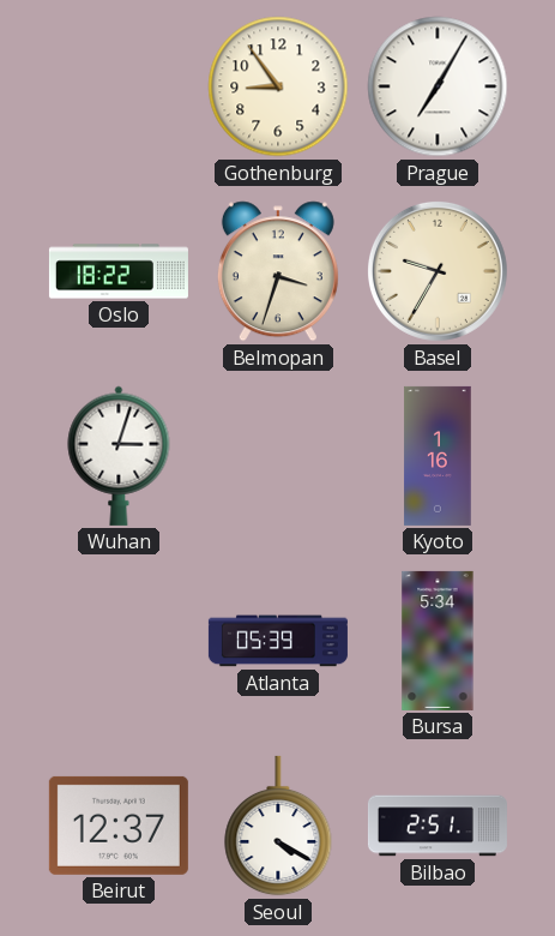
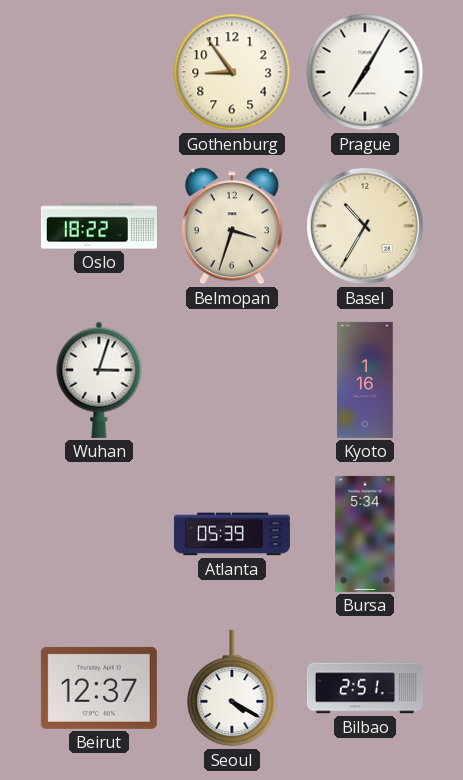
Basel: 9:35 -> 10:35
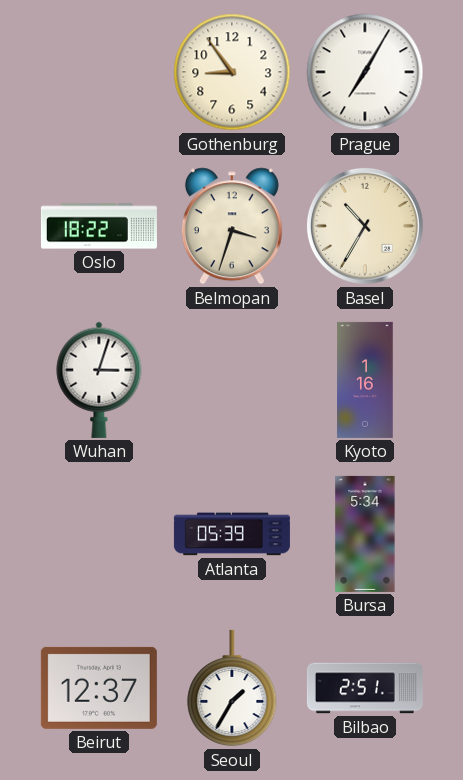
Seoul: 4:20 -> 1:35
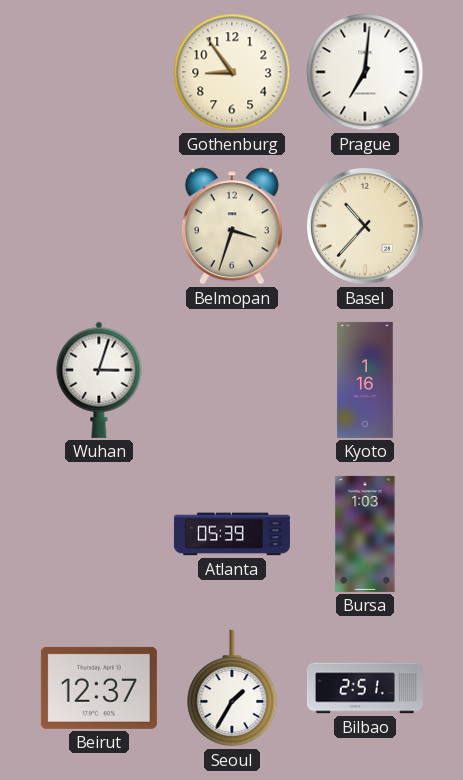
Prague: 7:05 -> 7:01
Oslo: 18:22 -> none
Basel: 10:35 -> 10:37
Bursa: 5:34 -> 1:03
